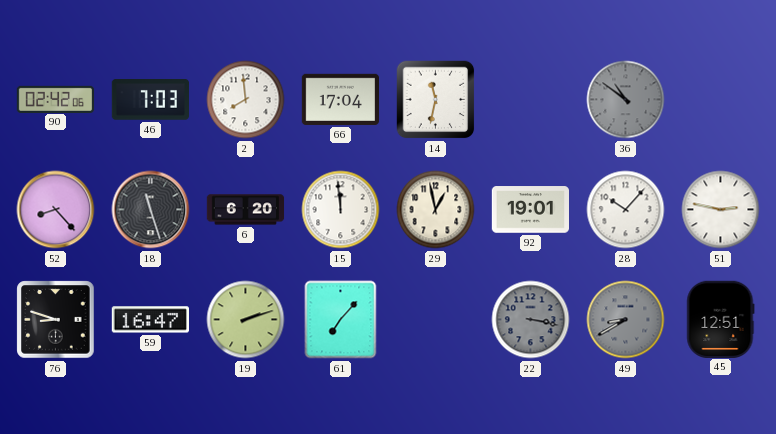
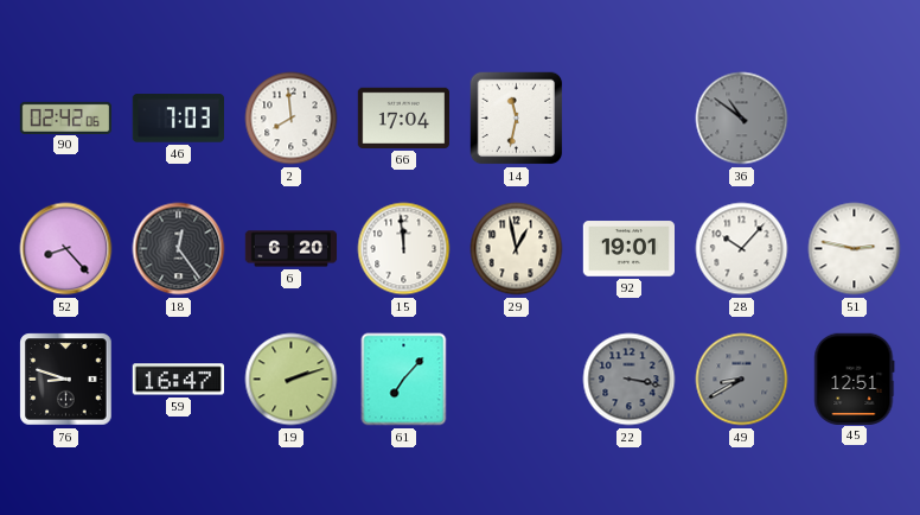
18: 11:27 -> 12:24
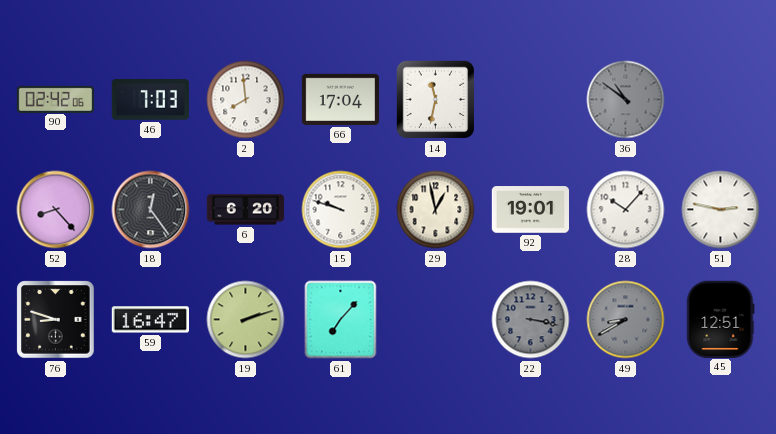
15: 11:59 -> 9:48
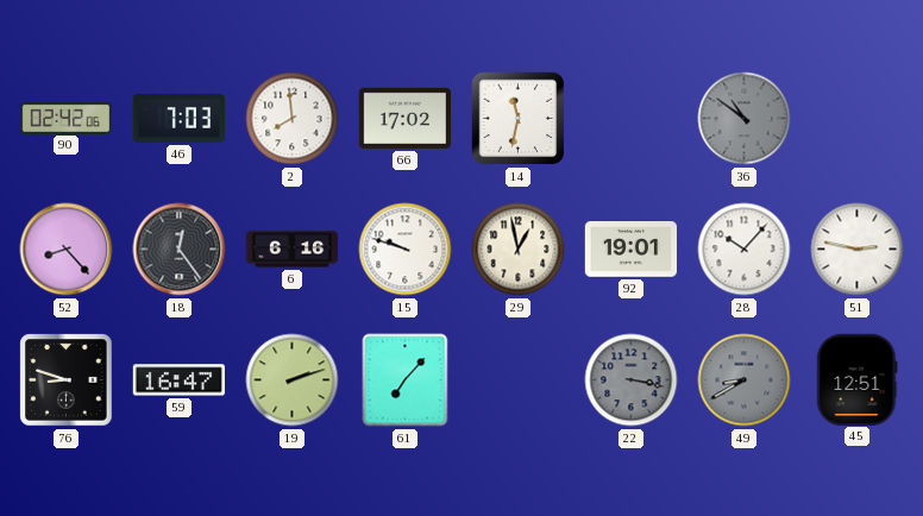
66: 17:04 -> 17:02
6: 6:20 -> 6:16
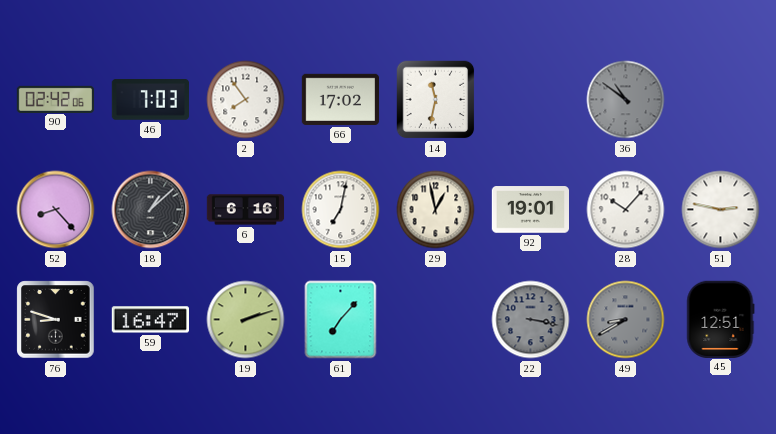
2: 7:59 -> 7:54
18: 12:24 -> 1:08
15: 9:48 -> 7:02
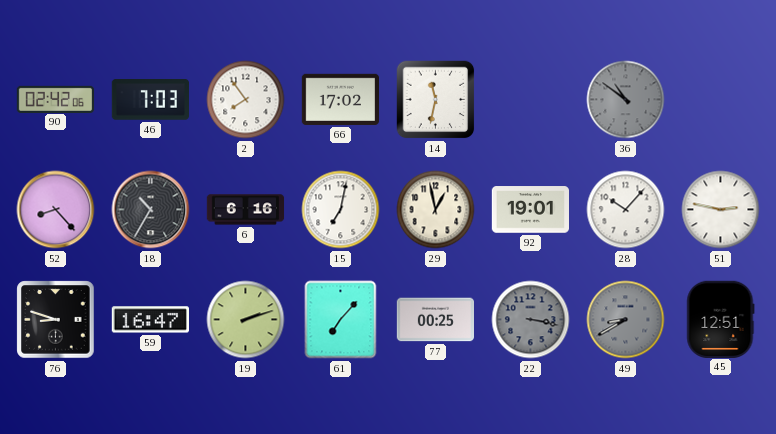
18: 1:08 -> 10:35
77: none -> 00:25
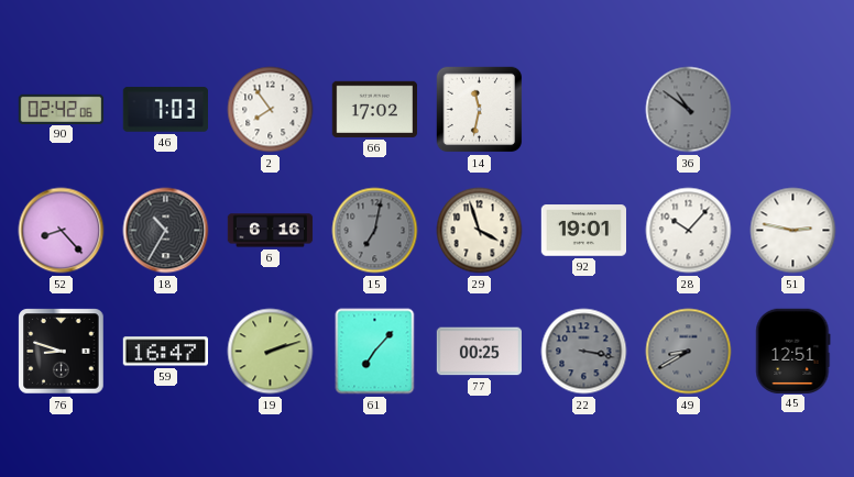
15 dial: white -> grey
29: 12:58 -> 3:57
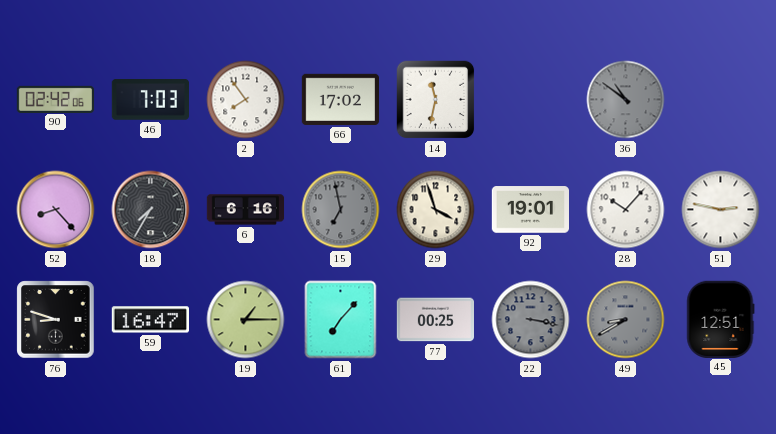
18: 10:35 -> 7:35
15: 7:02 -> 6:58
19: 2:12 -> 1:15
